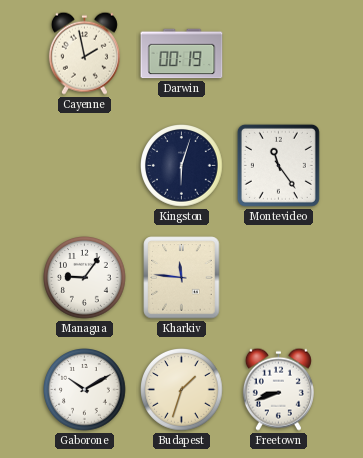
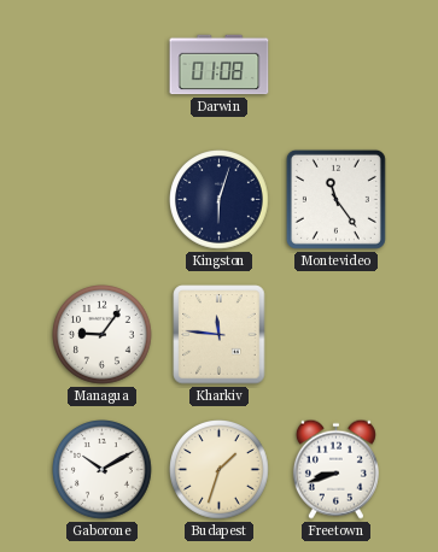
Cayenne: 1:58 -> none
Darwin: 00:19 -> 01:08
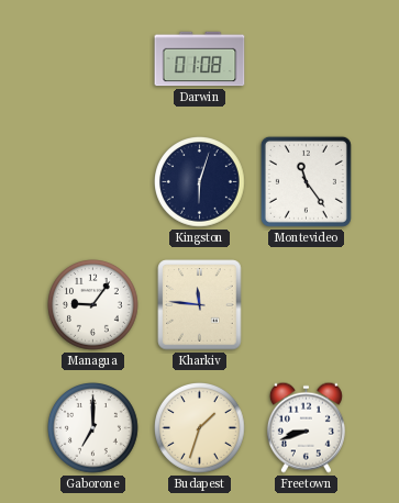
Gaborone: 10:10 -> 7:00
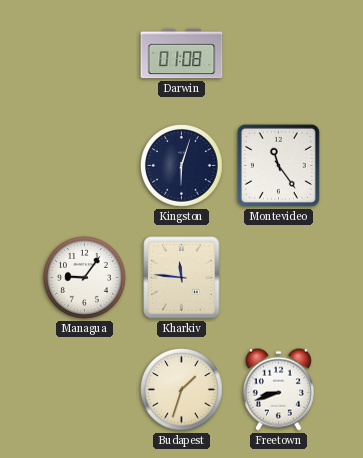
Gaborone: 7:00 -> none
